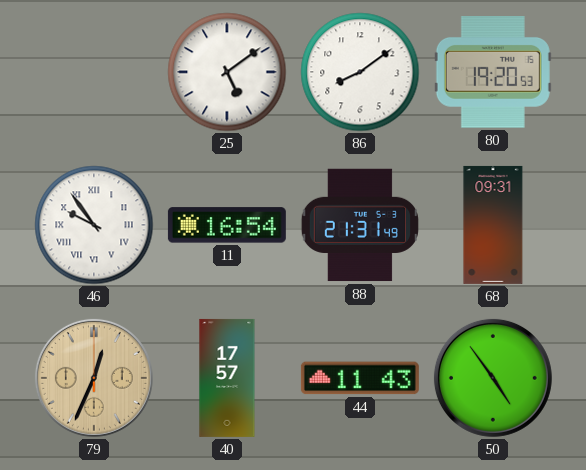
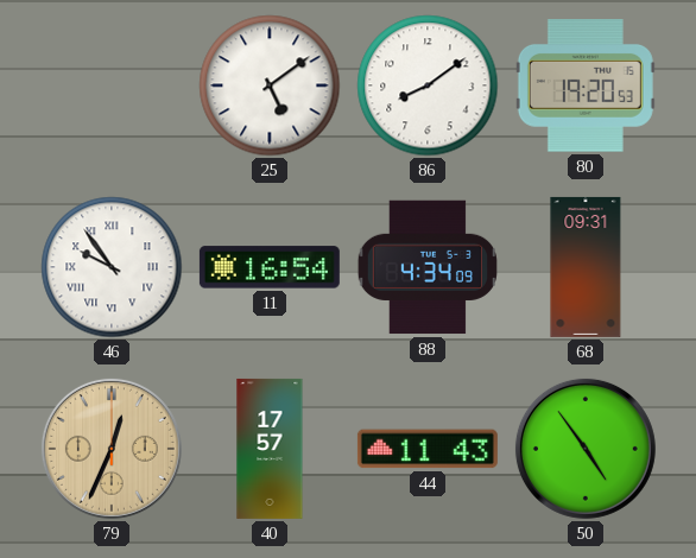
88: 21:31 -> 4:34
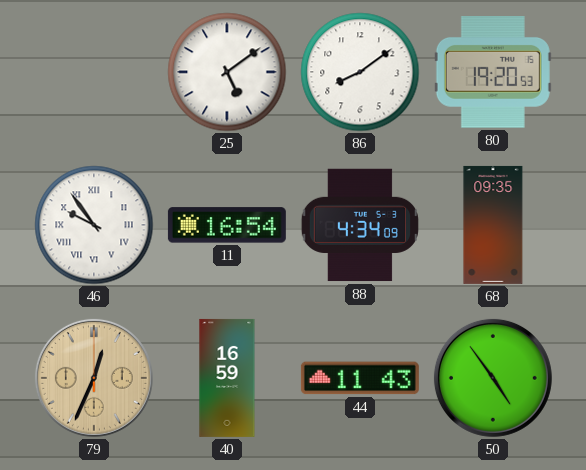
68: 09:31 -> 09:35
40: 17:57 -> 16:59
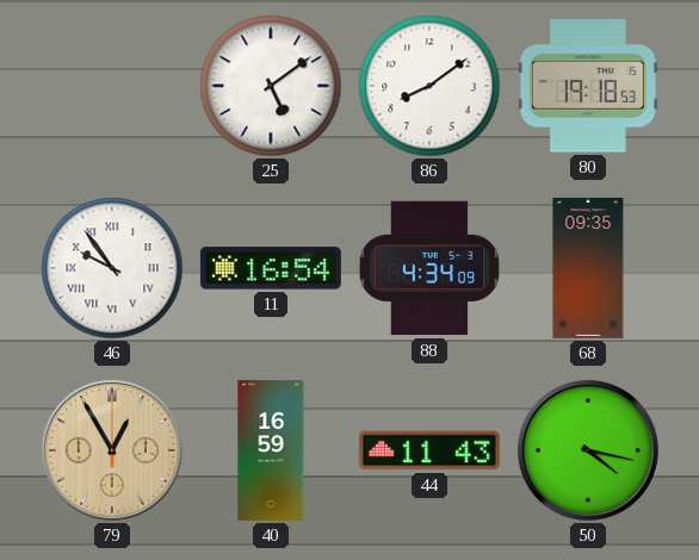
80: 19:20 -> 19:18
79: 12:34 -> 12:55
50: 4:54 -> 4:17
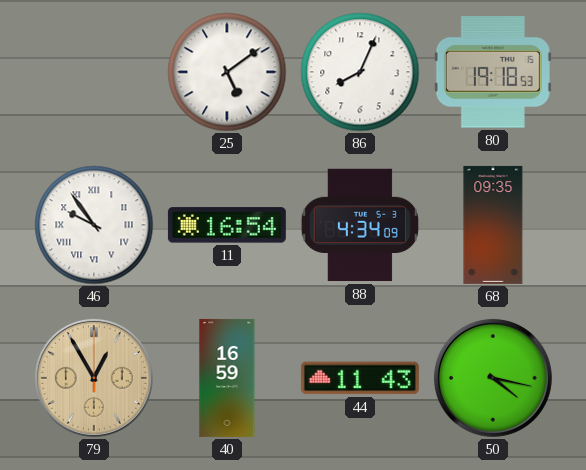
86: 8:09 -> 8:04
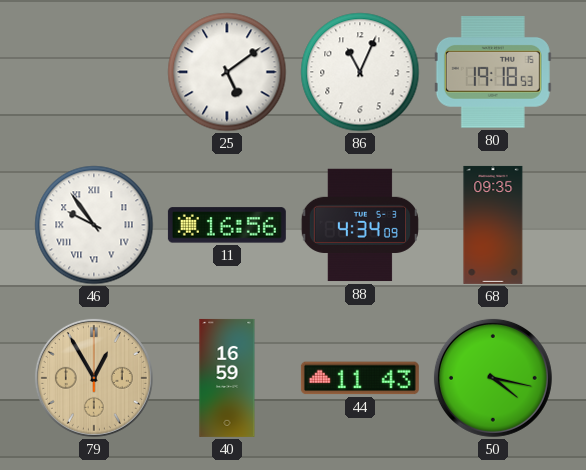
86: 8:04 -> 11:04
11: 16:54 -> 16:56
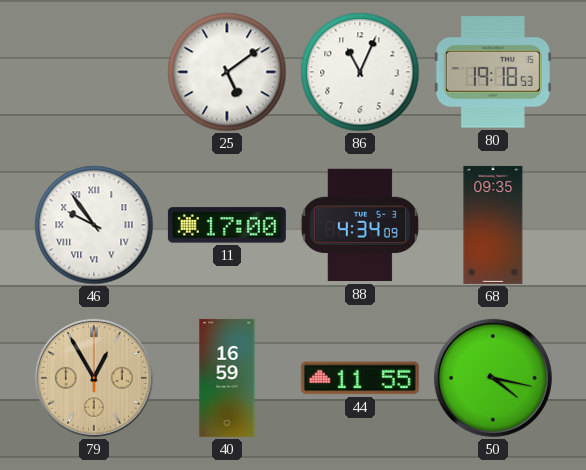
11: 16:56 -> 17:00
44: 11:43 -> 11:55
